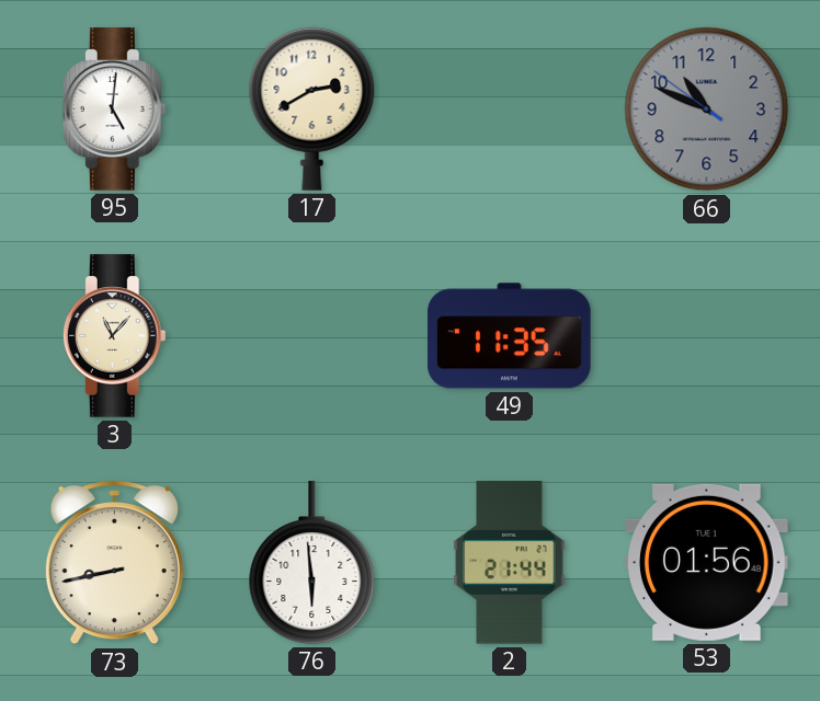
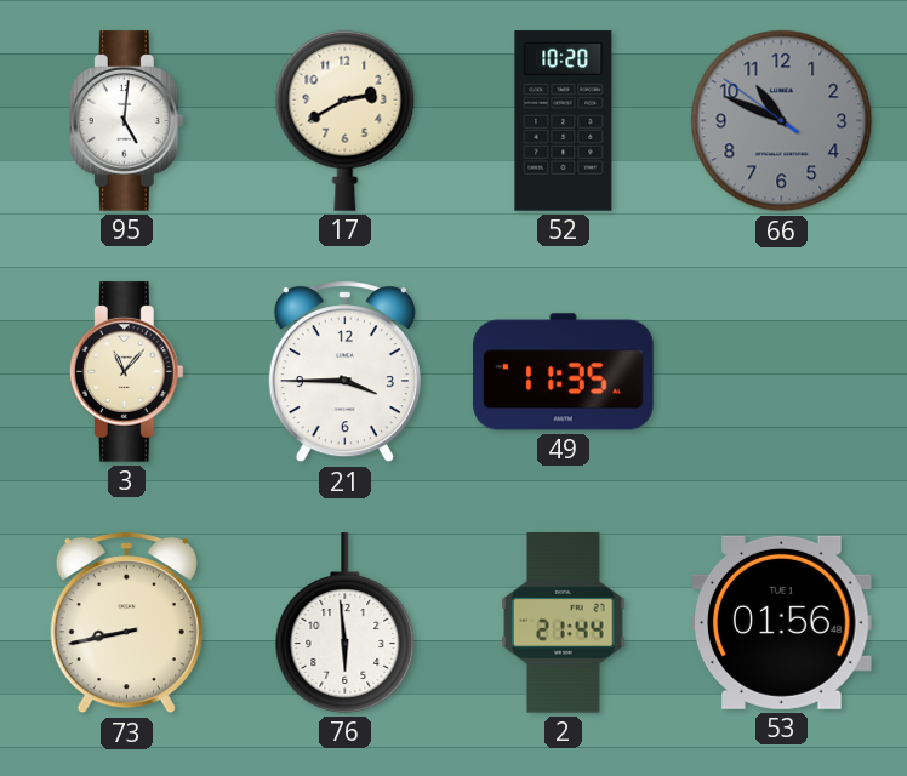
52: none -> 10:20
21: none -> 3:45
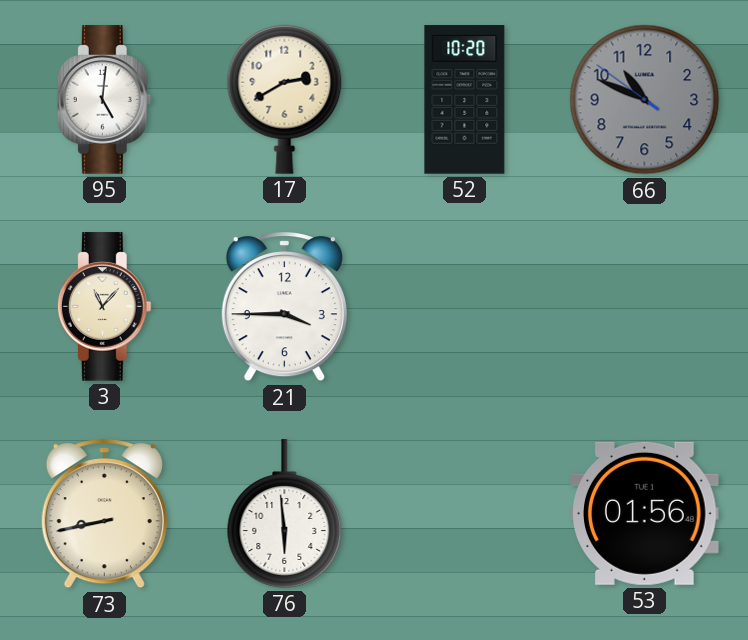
49: 11:35 -> none
2: 21:44 -> none
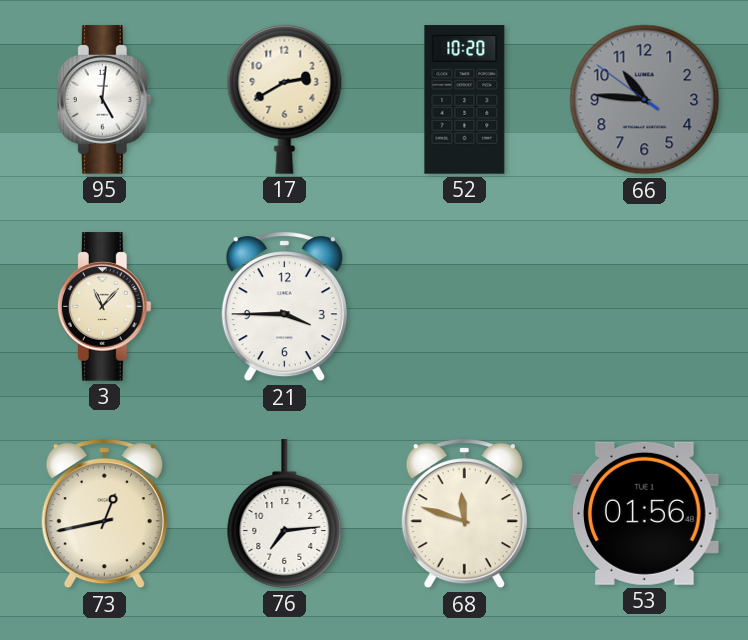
66: 10:48 -> 10:45
73: 8:43 -> 12:43
76: 5:59 -> 7:14
68: none -> 11:48
